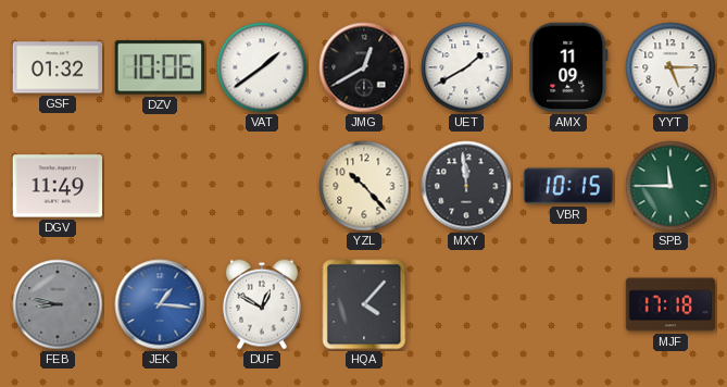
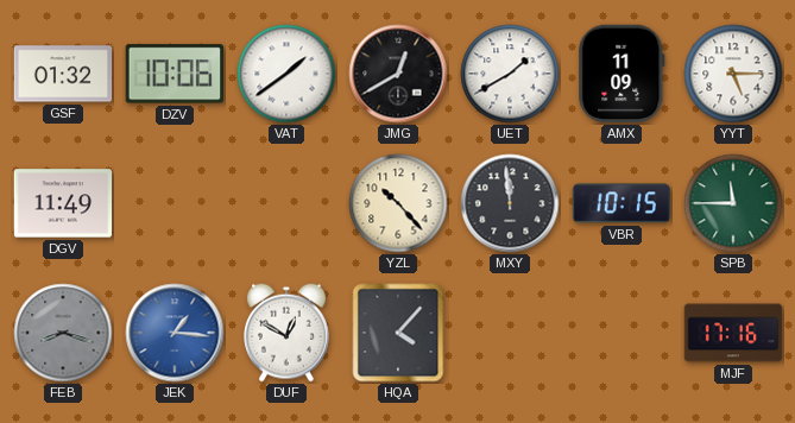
FEB: 8:47 -> 8:18
MJF: 17:18 -> 17:16
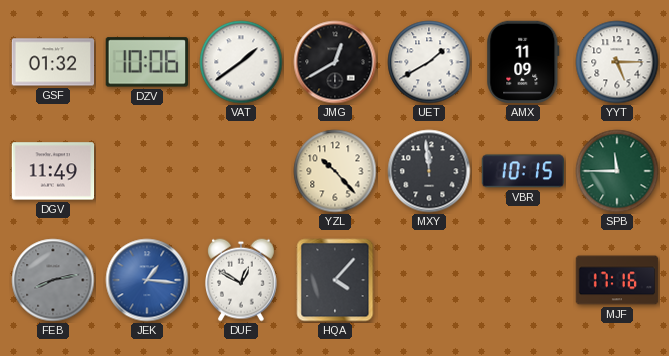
FEB: 8:18 -> 8:13
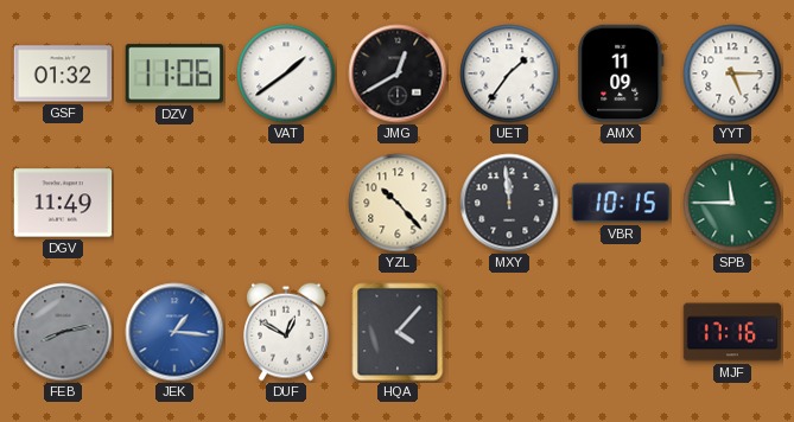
DZV: 10:06 -> 11:06
UET: 1:40 -> 1:36
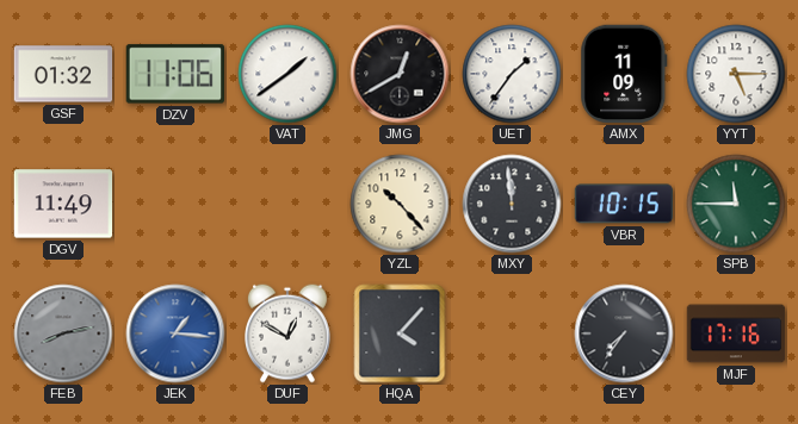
CEY: none -> 7:36
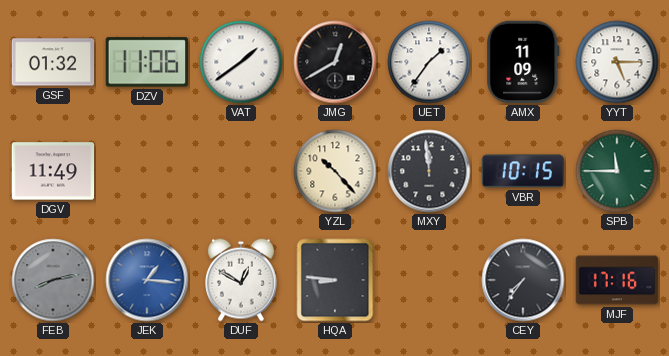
HQA: 4:07 -> 8:46
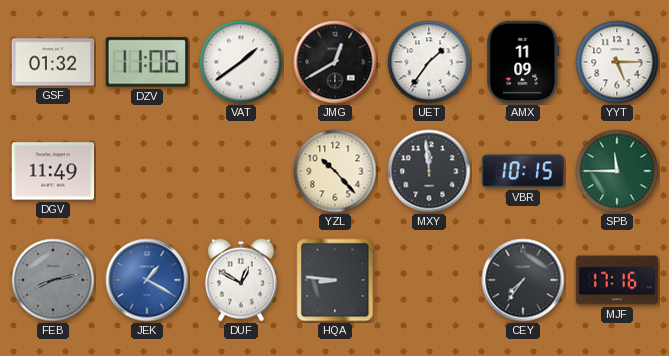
JEK: 1:16 -> 1:20
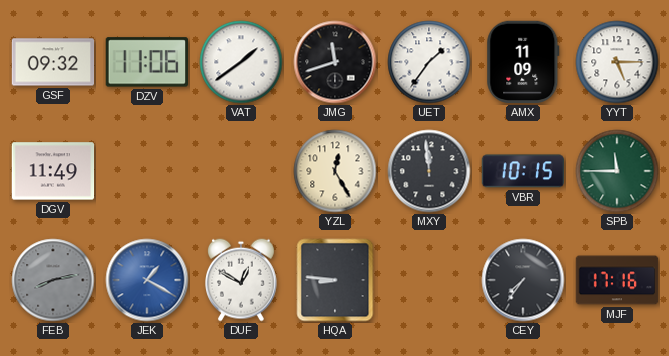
GSF: 01:32 -> 09:32
JMG: 12:40 -> 11:42
YZL: 10:23 -> 12:25
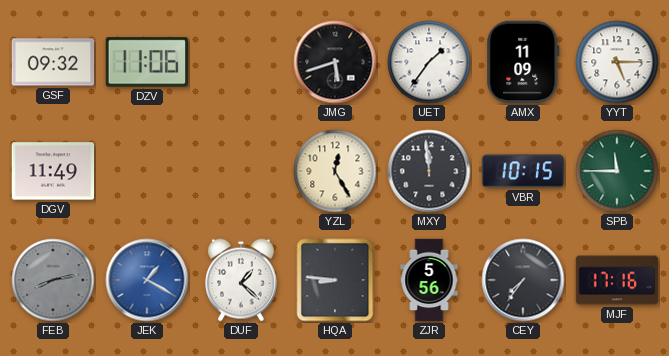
VAT: 1:39 -> none
JMG: 11:42 -> 5:42
DUF: 12:50 -> 1:22
ZJR: none -> 5:56
